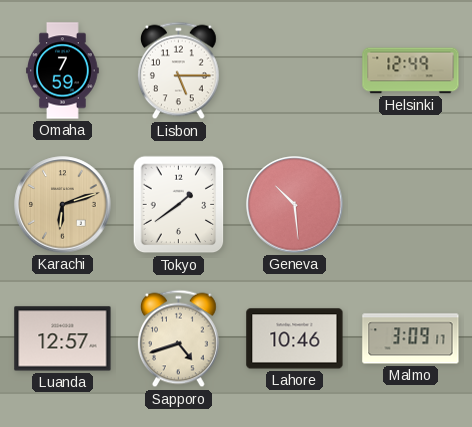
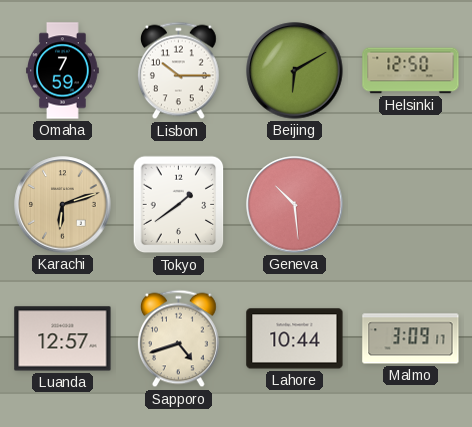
Lisbon: 5:15 -> 10:15
Beijing: none -> 6:10
Helsinki: 12:49 -> 12:50
Lahore: 10:46 -> 10:44
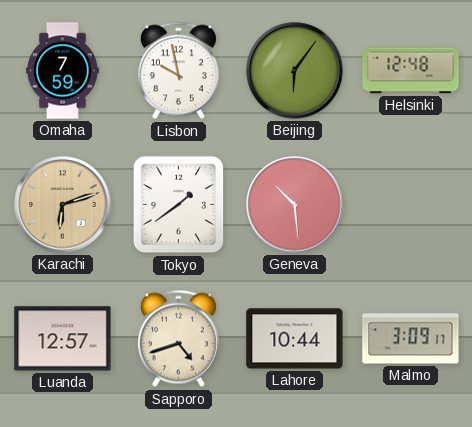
Lisbon: 10:15 -> 9:58
Beijing: 6:10 -> 6:06
Helsinki: 12:50 -> 12:48
